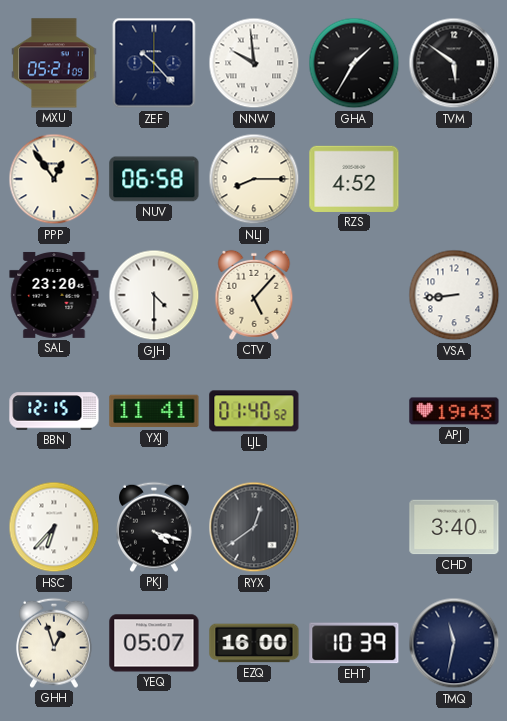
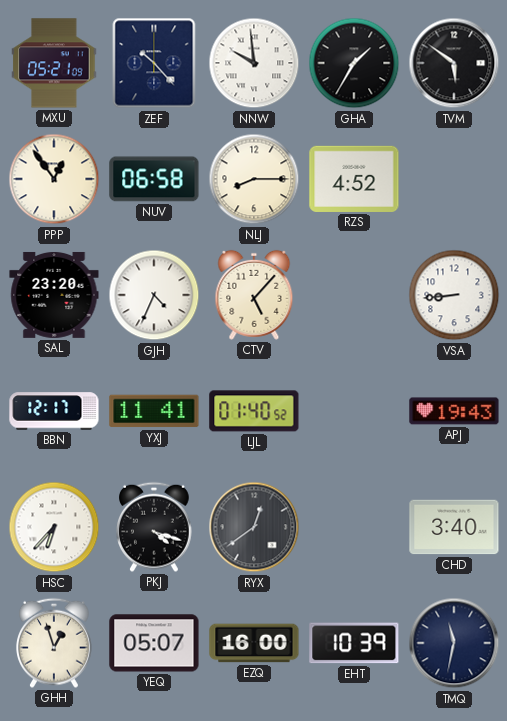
GJH: 4:30 -> 4:34
BBN: 12:15 -> 12:17
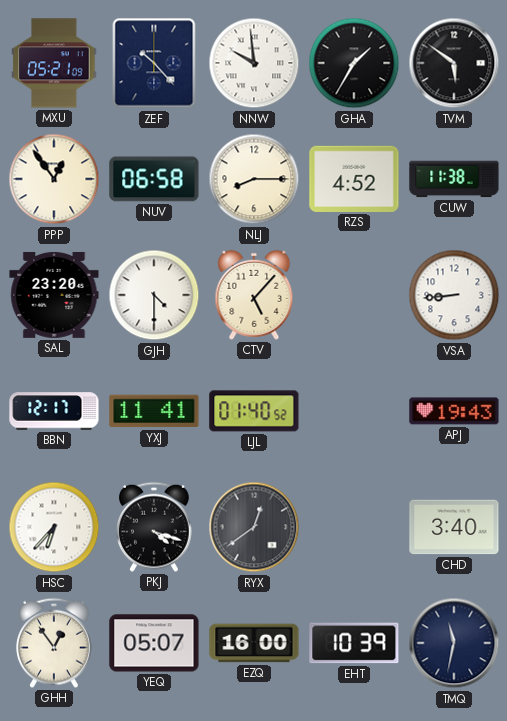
CUW: none -> 11:38
GJH: 4:34 -> 4:30
GHH: 12:57 -> 12:54
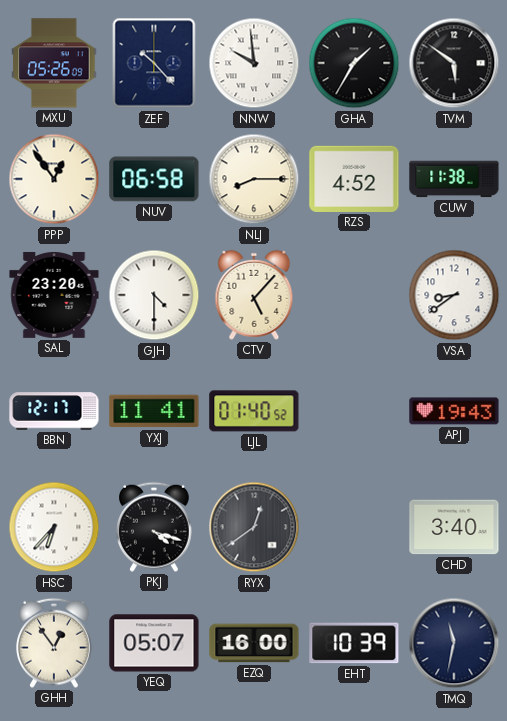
MXU: 05:21 -> 05:26
VSA: 8:44 -> 8:39
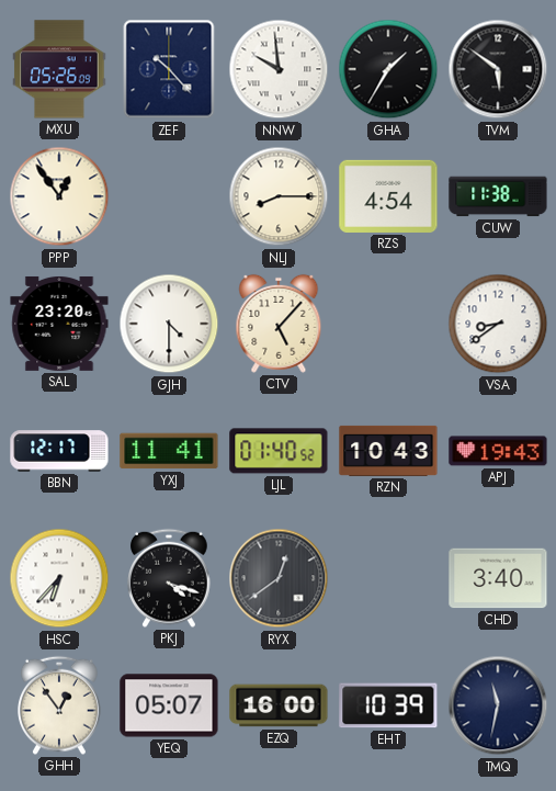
NUV: 06:58 -> none
RZS: 4:52 -> 4:54
RZN: none -> 10:43
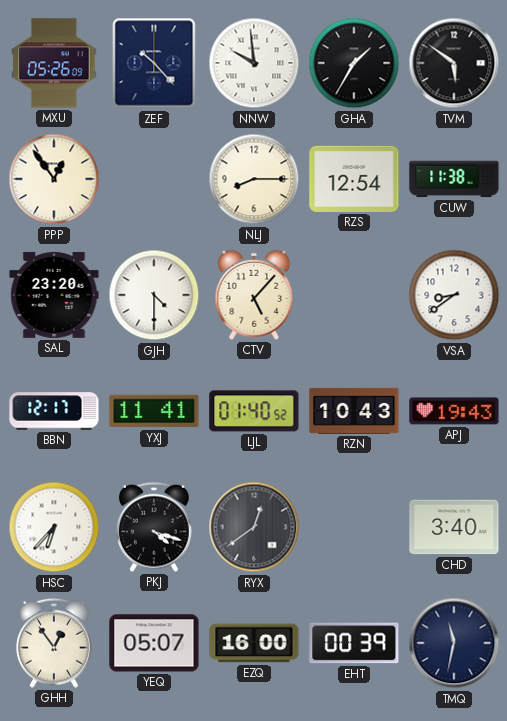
RZS: 4:54 -> 12:54
EHT: 10:39 -> 00:39
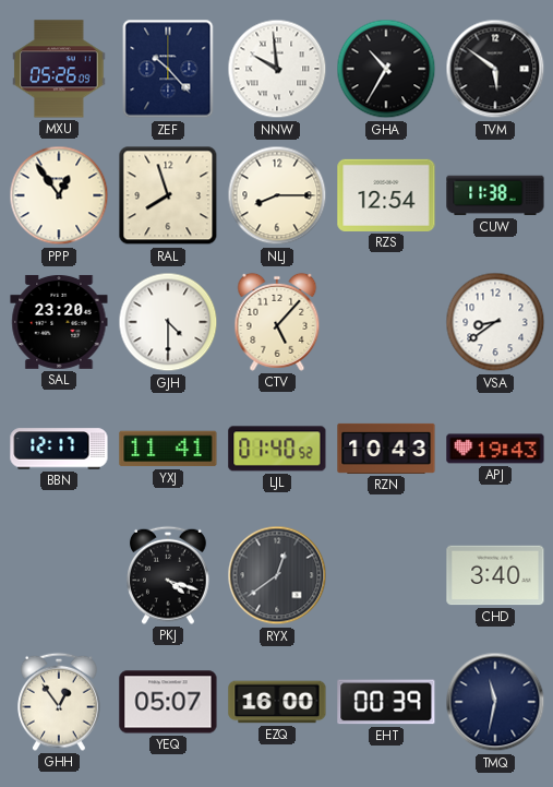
GHA: 1:35 -> 10:35
RAL: none -> 7:57
HSC: 6:37 -> none
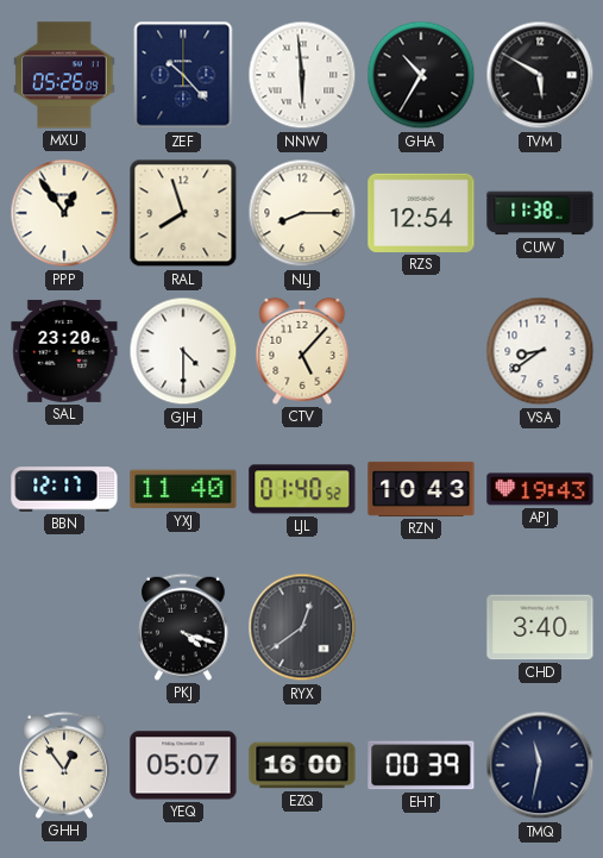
NNW: 9:59 -> 5:59
TVM: 5:51 -> 5:50
YXJ: 11:41 -> 11:40
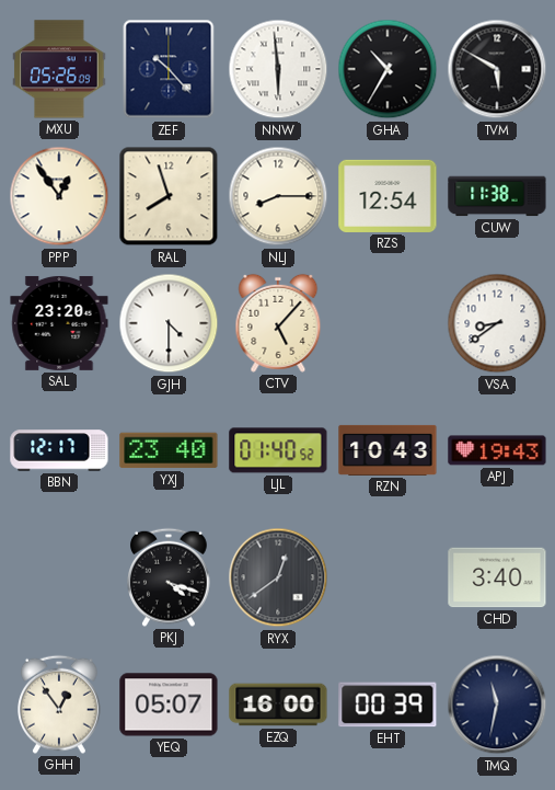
YXJ: 11:40 -> 23:40
